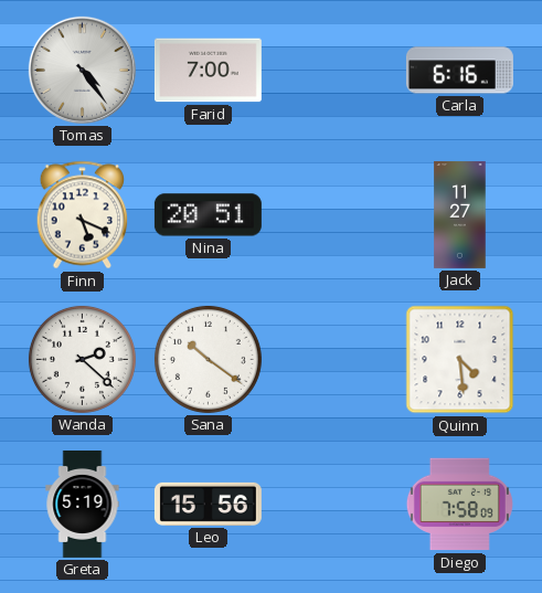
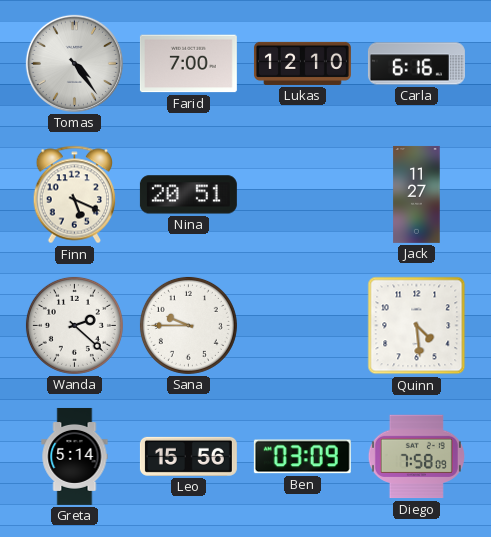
Lukas: none -> 12:10
Sana: 10:21 -> 9:45
Greta: 5:19 -> 5:14
Ben: none -> 03:09
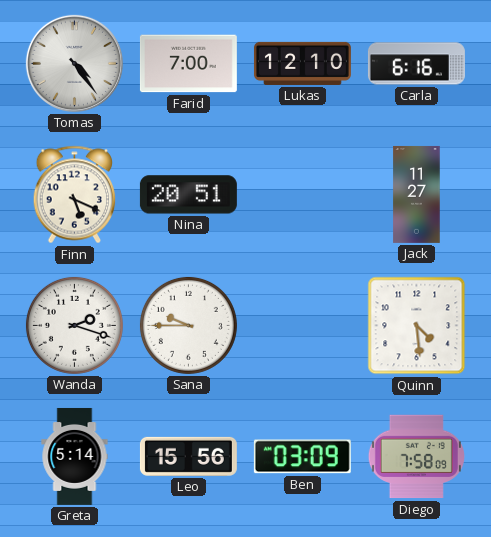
Wanda: 2:22 -> 2:18
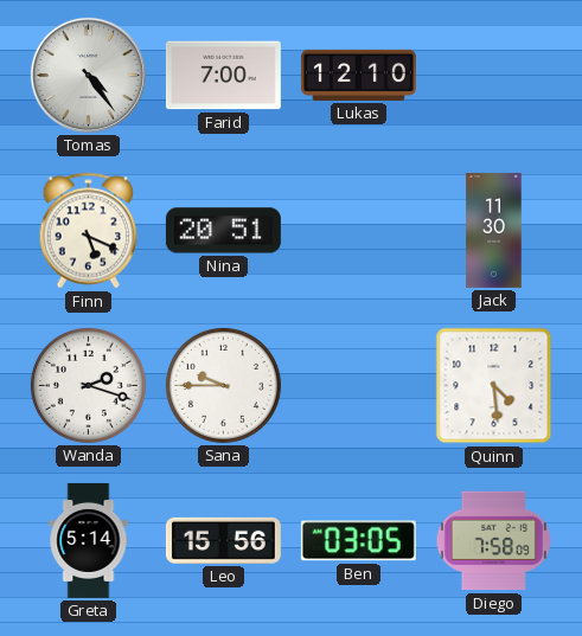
Carla: 6:16 -> none
Jack: 11:27 -> 11:30
Ben: 03:09 -> 03:05
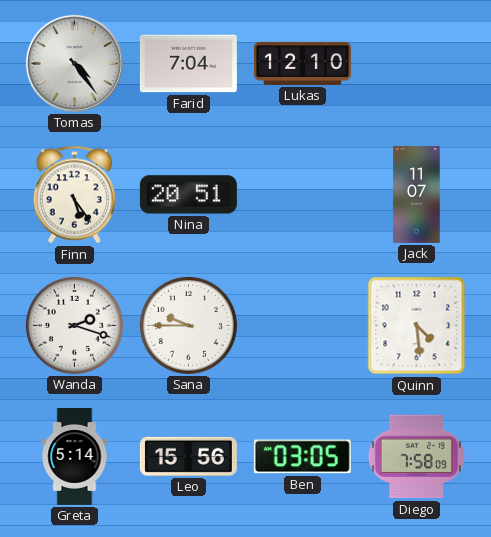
Farid: 7:00 -> 7:04
Finn: 5:19 -> 5:24
Jack: 11:30 -> 11:07
